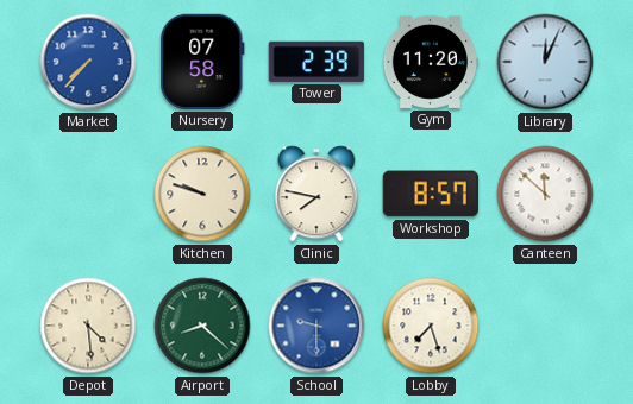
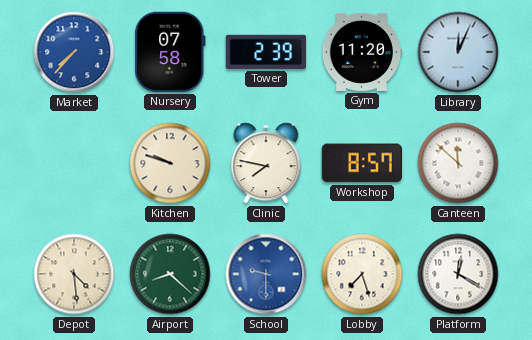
Platform: none -> 12:20
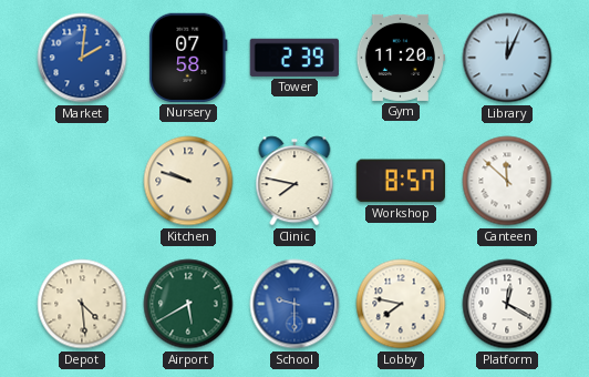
Market: 7:37 -> 2:01
Airport: 8:22 -> 5:40
Lobby: 7:27 -> 7:47
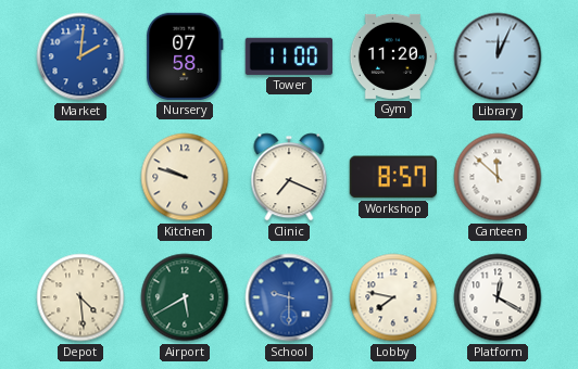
Tower: 2:39 -> 11:00
Clinic: 7:47 -> 7:19
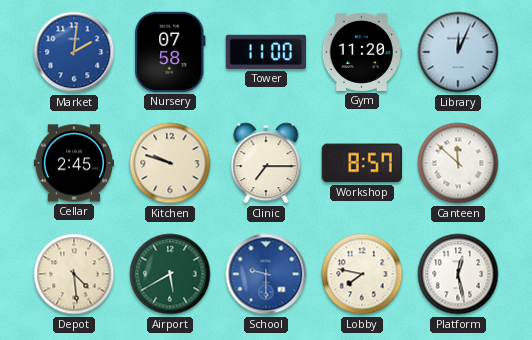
Cellar: none -> 2:45
Clinic: 7:19 -> 7:15
Platform: 12:20 -> 12:28
